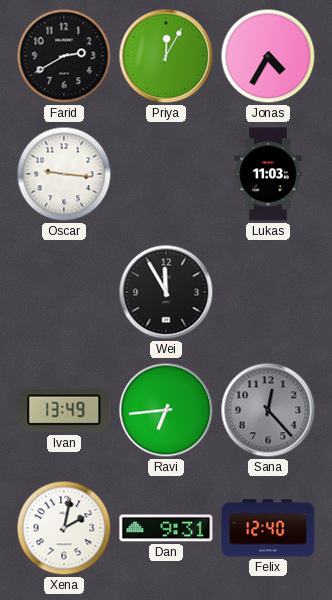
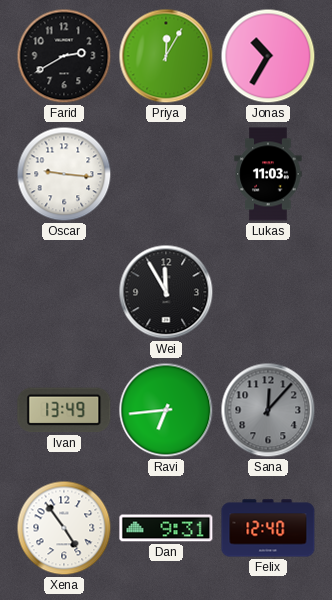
Jonas: 4:35 -> 10:35
Sana: 12:23 -> 12:07
Xena: 2:02 -> 4:54
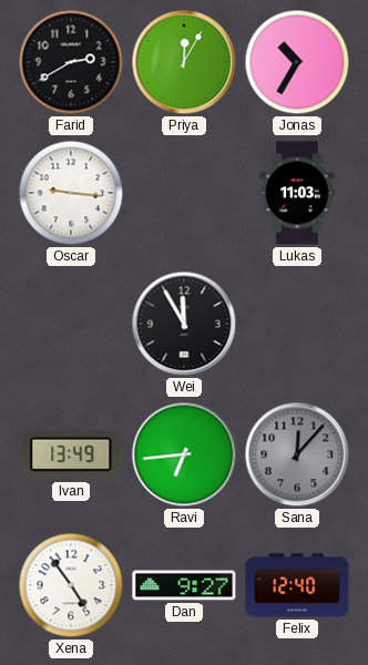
Dan: 9:31 -> 9:27
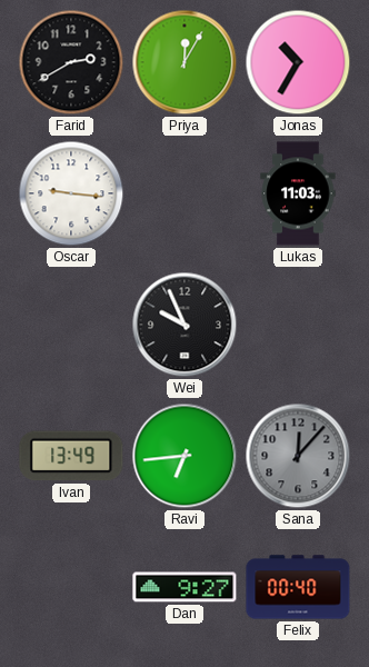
Wei: 11:55 -> 9:56
Xena: 4:54 -> none
Felix: 12:40 -> 00:40
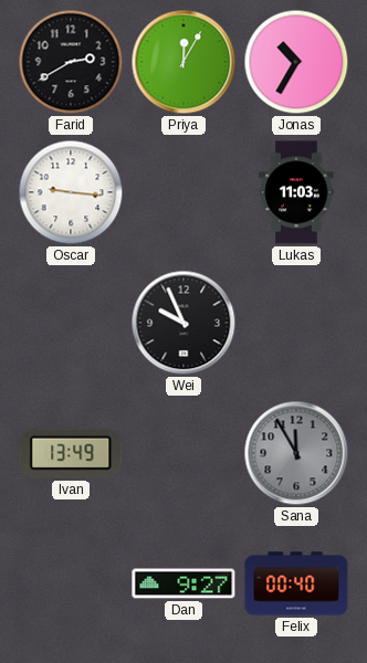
Ravi: 6:44 -> none
Sana: 12:07 -> 11:55
